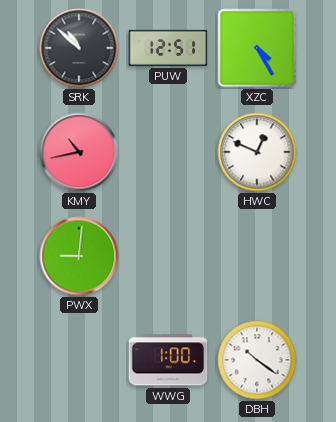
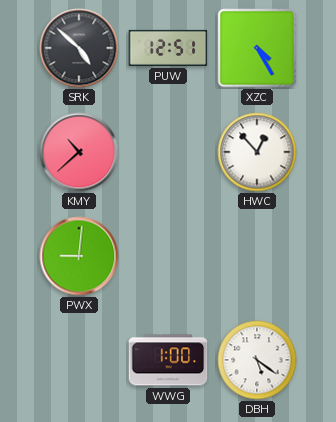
SRK: 10:52 -> 4:52
KMY: 10:43 -> 10:38
HWC: 12:49 -> 12:53
DBH: 10:21 -> 5:21
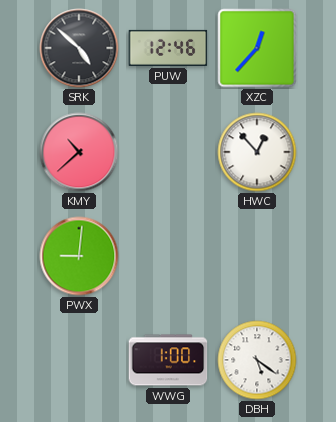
PUW: 12:51 -> 12:46
XZC: 4:25 -> 12:37
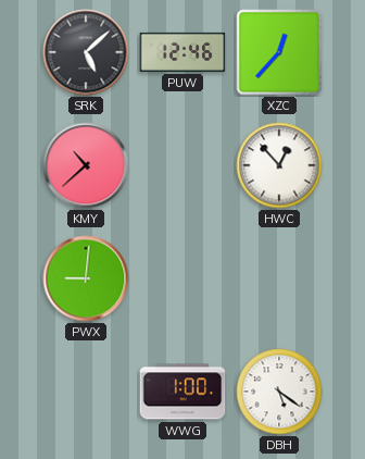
SRK: 4:52 -> 5:08
